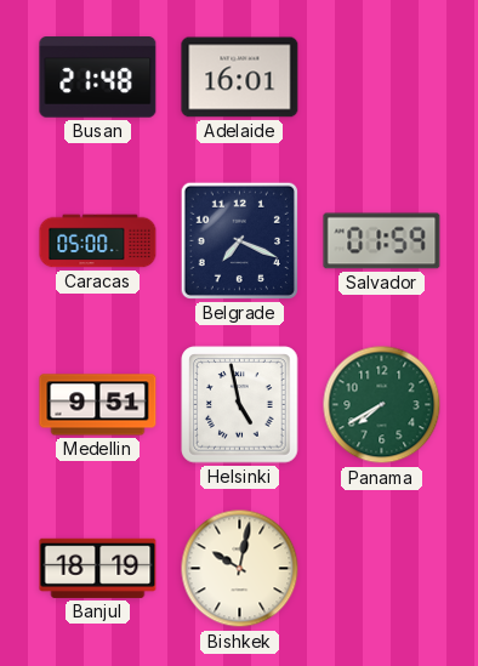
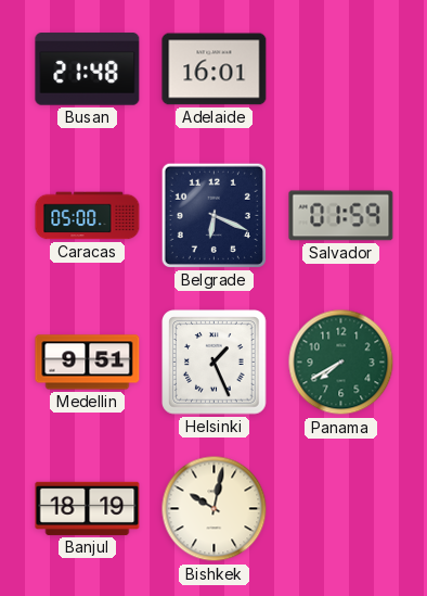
Belgrade: 7:19 -> 6:19
Helsinki: 4:58 -> 1:26
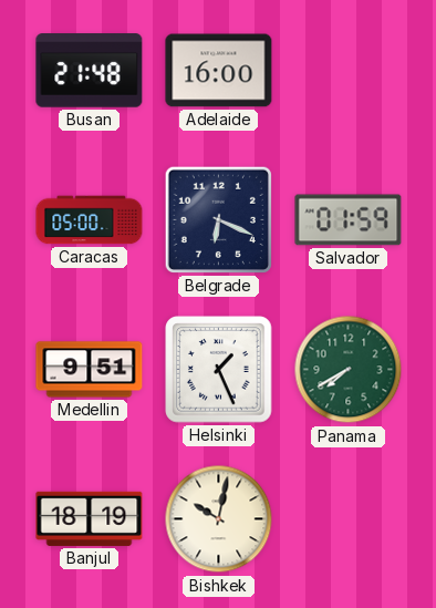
Adelaide: 16:01 -> 16:00
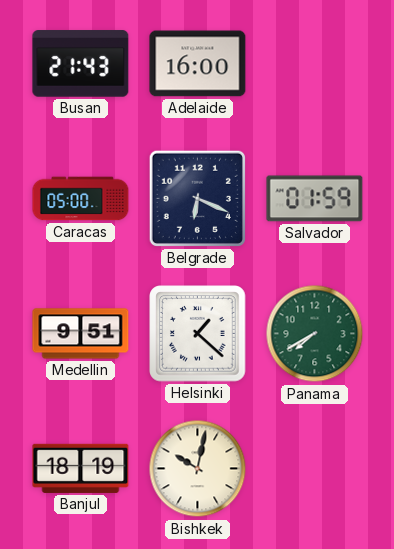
Busan: 21:48 -> 21:43
Helsinki: 1:26 -> 1:22
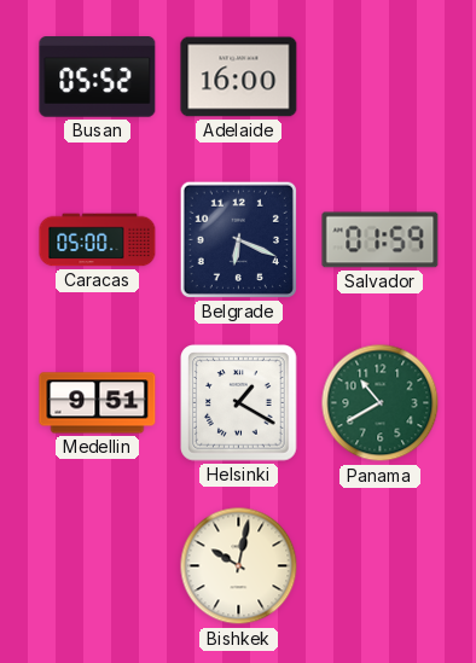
Busan: 21:43 -> 05:52
Helsinki: 1:22 -> 1:20
Panama: 7:40 -> 10:40
Banjul: 18:19 -> none
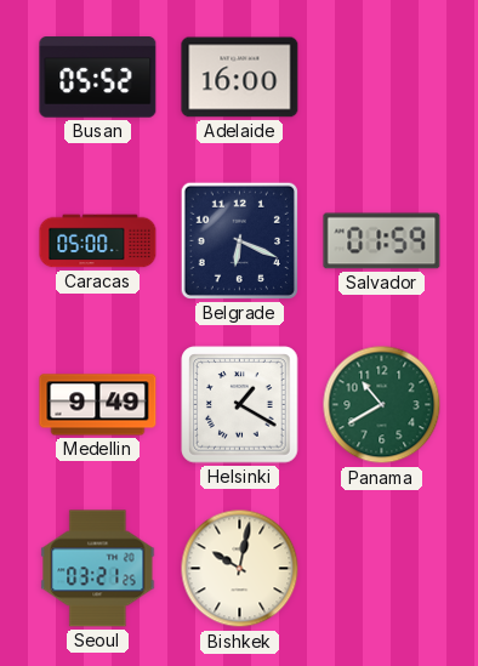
Medellin: 9:51 -> 9:49
Seoul: none -> 03:21
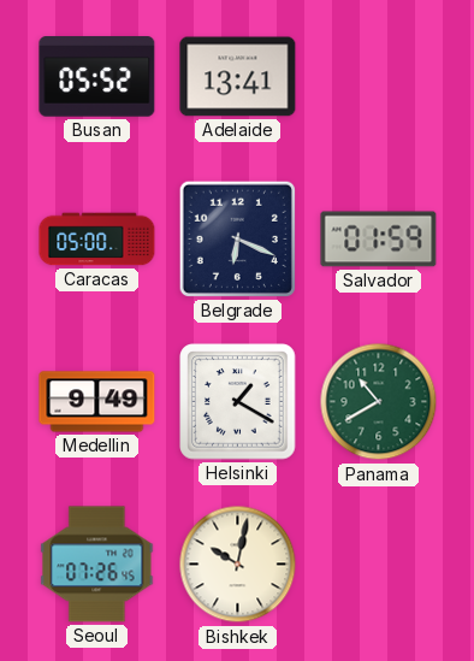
Adelaide: 16:00 -> 13:41
Seoul: 03:21 -> 07:26
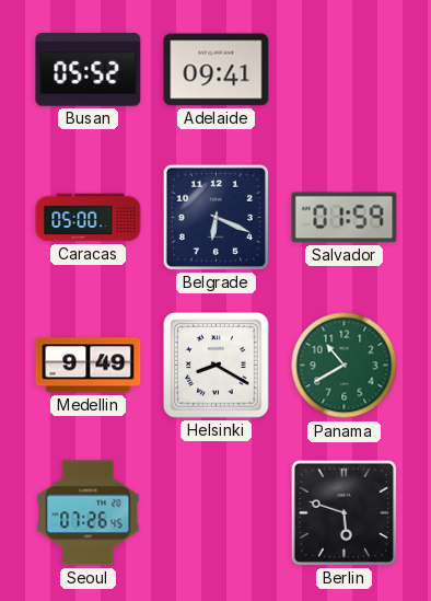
Adelaide: 13:41 -> 09:41
Helsinki: 1:20 -> 8:20
Bishkek: 10:02 -> none
Berlin: none -> 5:48
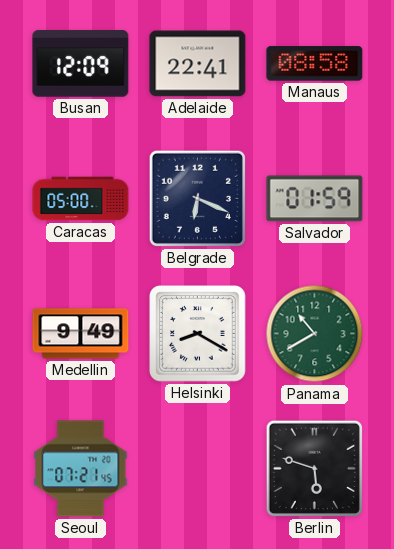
Busan: 05:52 -> 12:09
Adelaide: 09:41 -> 22:41
Manaus: none -> 08:58
Seoul: 07:26 -> 07:21
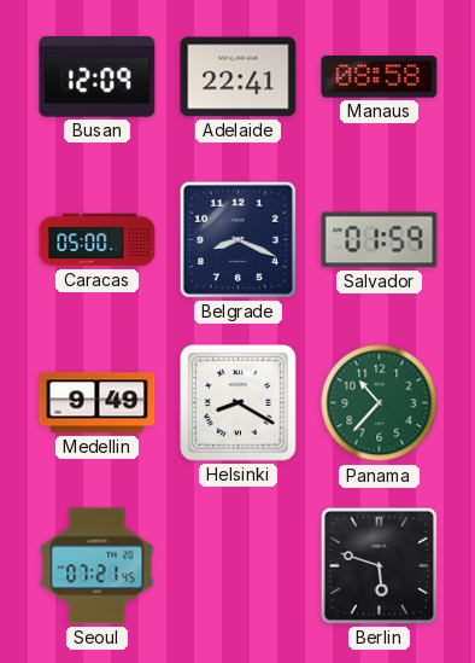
Belgrade: 6:19 -> 8:19
Panama: 10:40 -> 10:37
